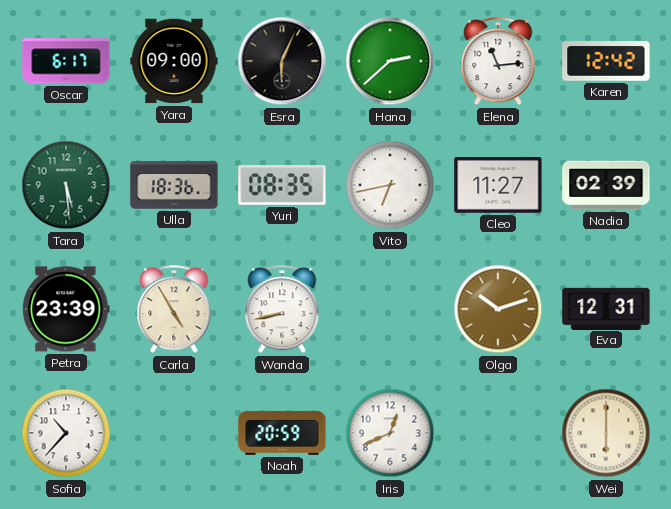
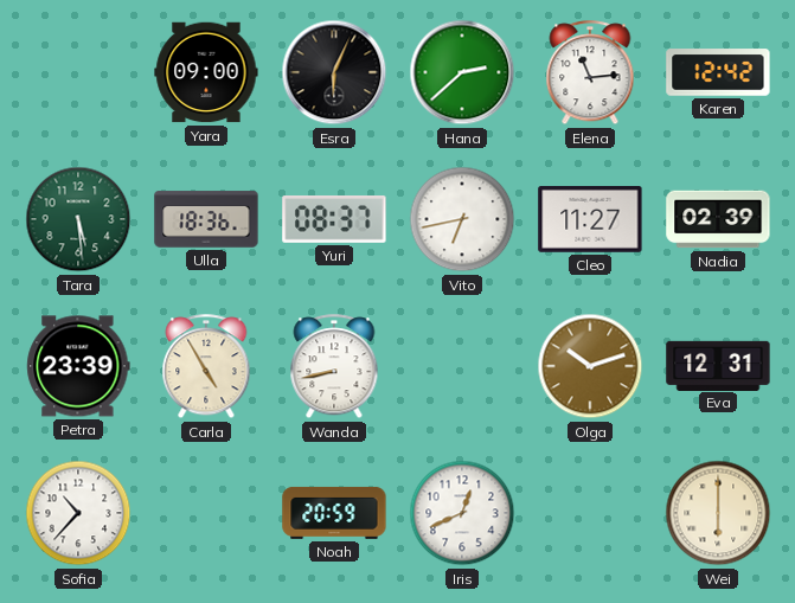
Oscar: 6:17 -> none
Yuri: 08:35 -> 08:37
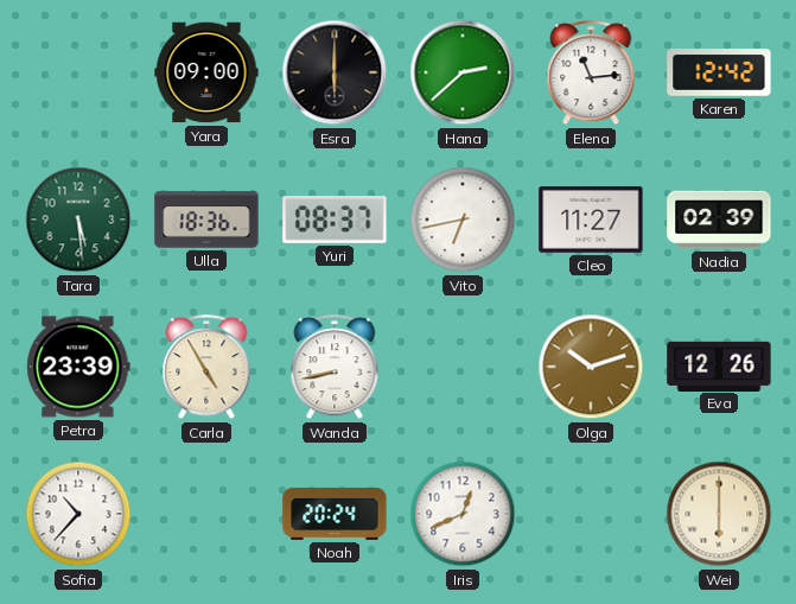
Esra: 6:04 -> 6:00
Eva: 12:31 -> 12:26
Noah: 20:59 -> 20:24
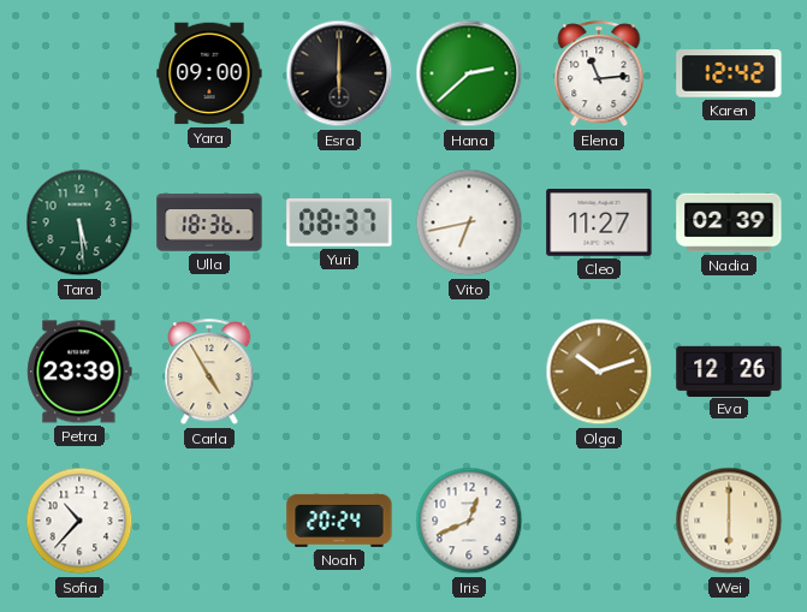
Wanda: 8:43 -> none
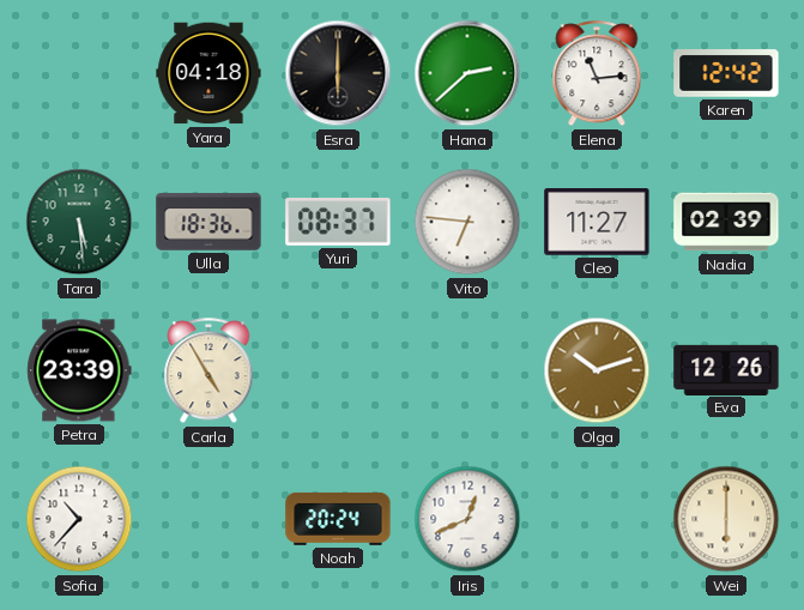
Yara: 09:00 -> 04:18
Vito: 6:43 -> 6:46
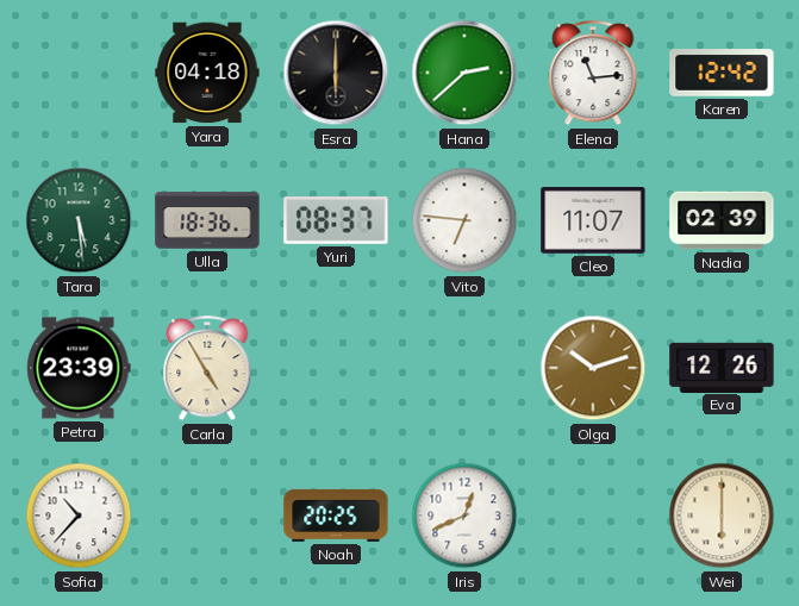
Cleo: 11:27 -> 11:07
Noah: 20:24 -> 20:25
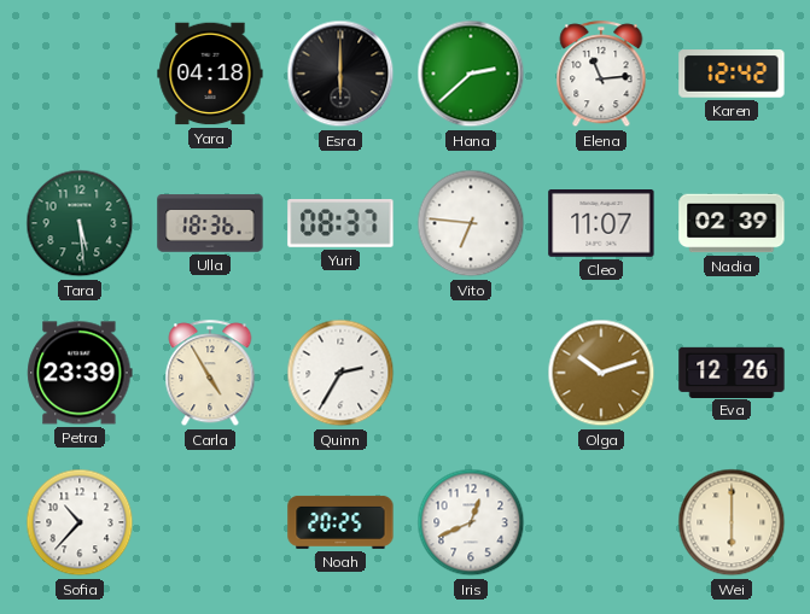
Quinn: none -> 2:35
